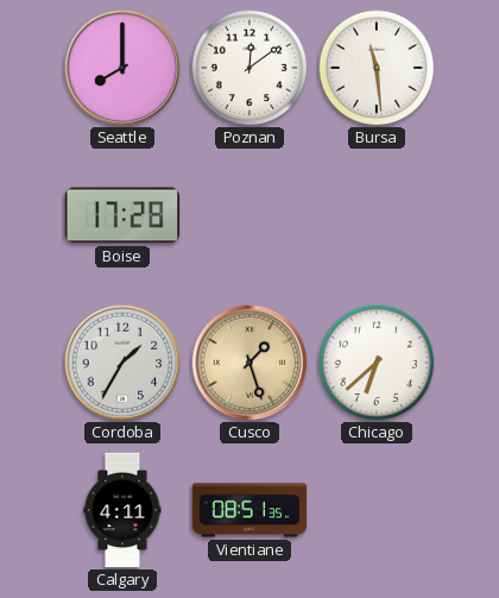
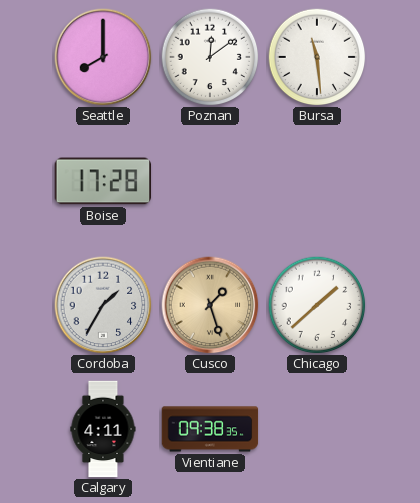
Chicago: 6:38 -> 1:38
Vientiane: 08:51 -> 09:38
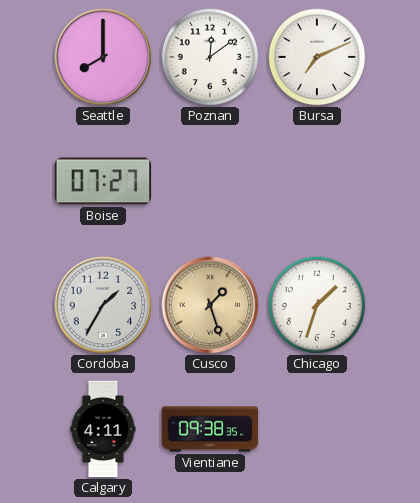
Bursa: 11:29 -> 7:11
Boise: 17:28 -> 07:27
Chicago: 1:38 -> 1:33
